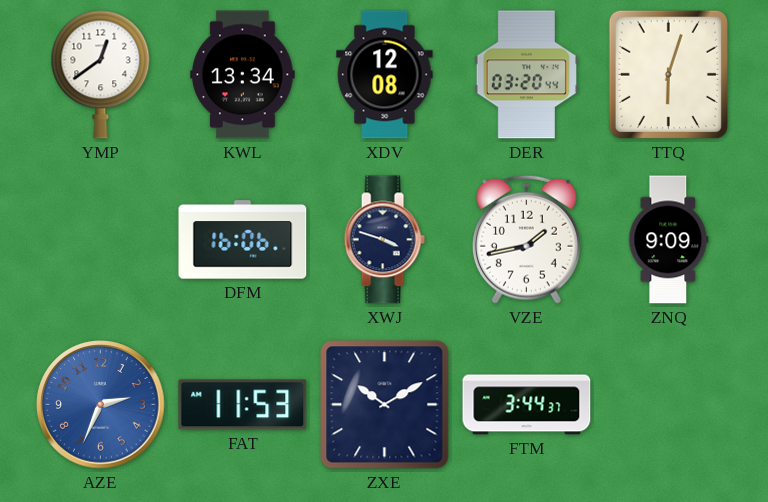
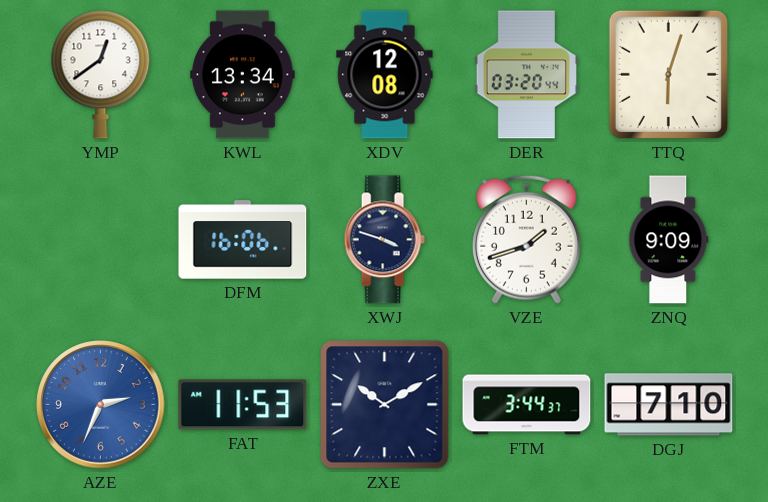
VZE: 1:43 -> 1:42
DGJ: none -> 7:10
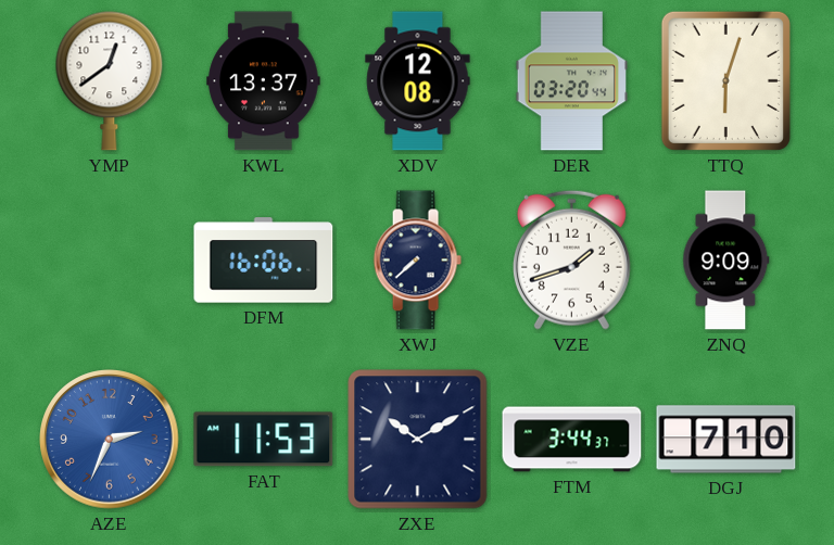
KWL: 13:34 -> 13:37
XWJ: 3:48 -> 7:38
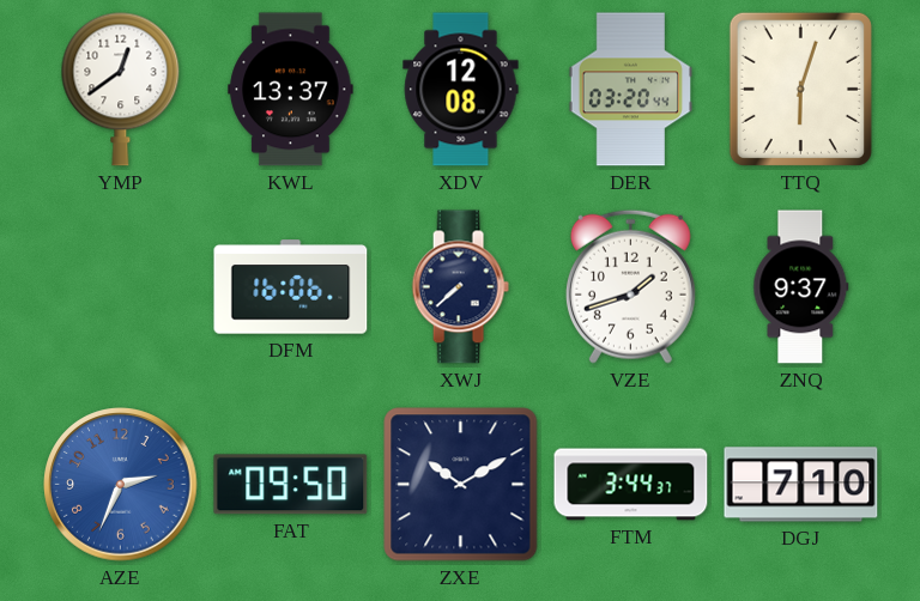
ZNQ: 9:09 -> 9:37
FAT: 11:53 -> 09:50
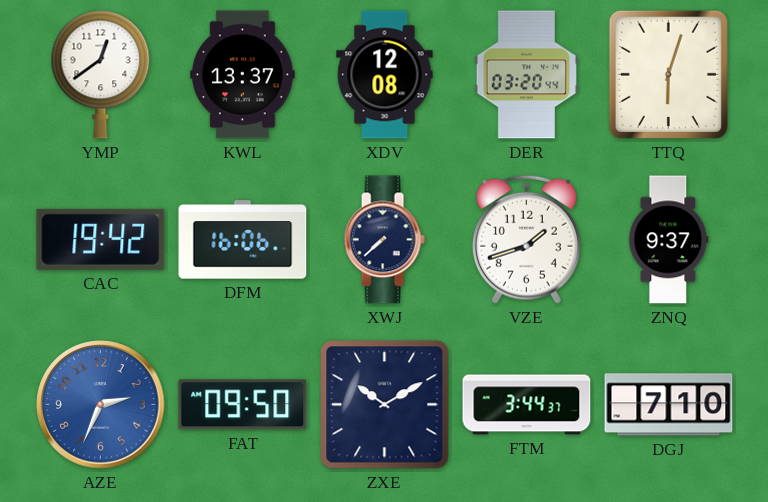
CAC: none -> 19:42
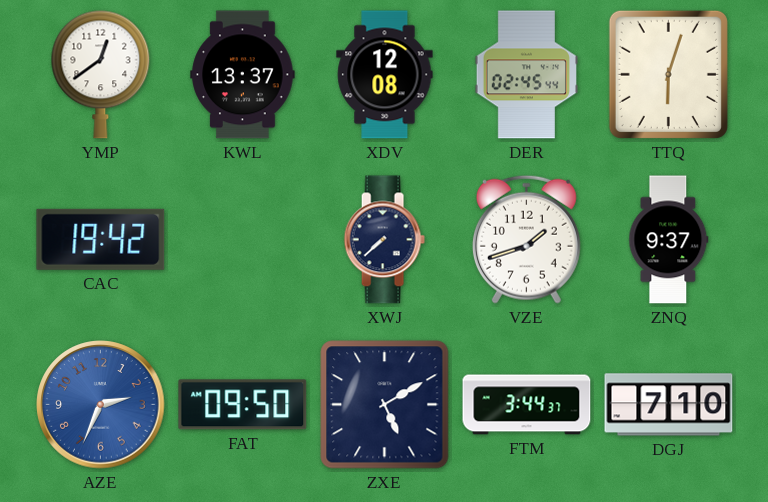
DER: 03:20 -> 02:45
DFM: 16:06 -> none
ZXE: 10:10 -> 5:10
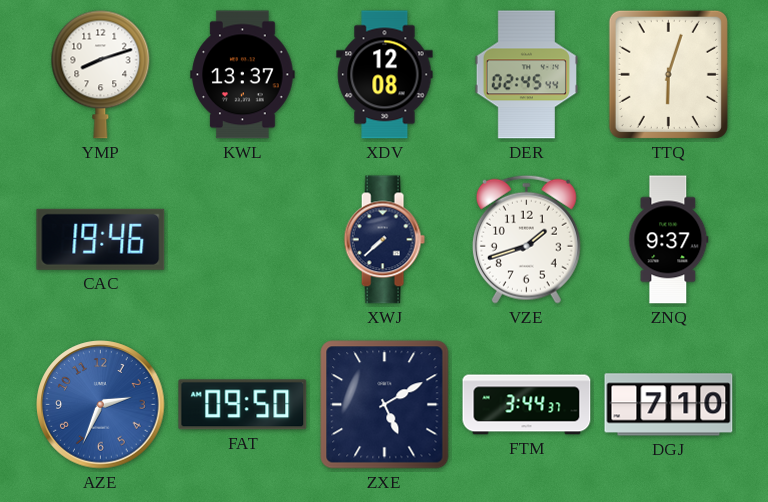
YMP: 12:39 -> 8:12
CAC: 19:42 -> 19:46
